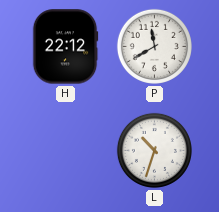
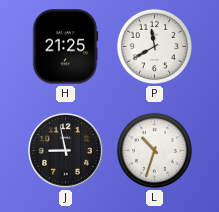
H: 22:12 -> 21:25
J: none -> 8:58
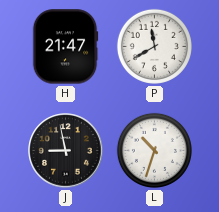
H: 21:25 -> 21:47
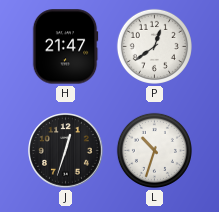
P: 11:40 -> 12:39
J: 8:58 -> 12:33
